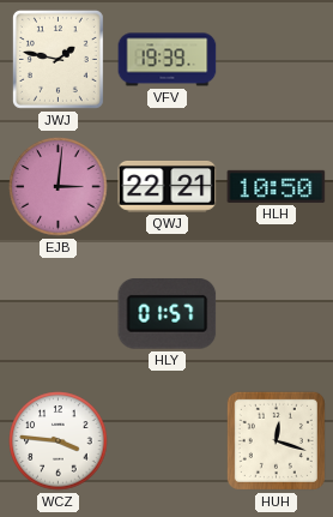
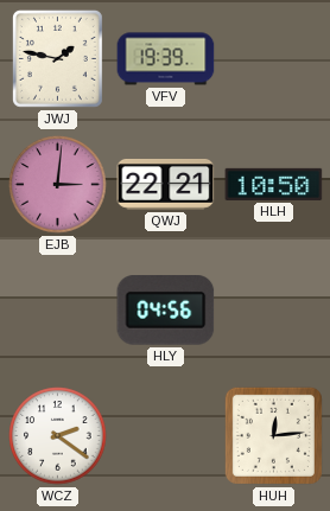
HLY: 01:57 -> 04:56
WCZ: 3:46 -> 2:21
HUH: 12:18 -> 12:14
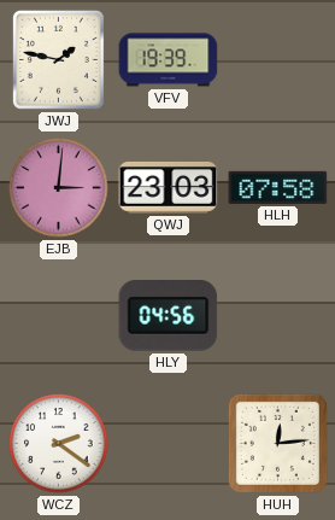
QWJ: 22:21 -> 23:03
HLH: 10:50 -> 07:58
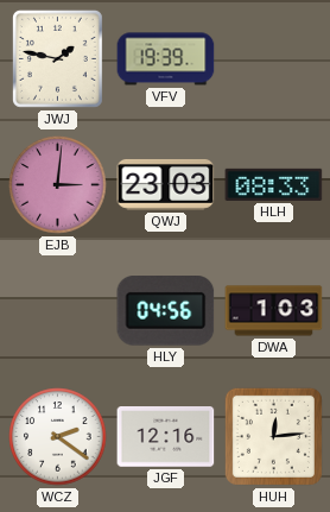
HLH: 07:58 -> 08:33
DWA: none -> 1:03
JGF: none -> 12:16
